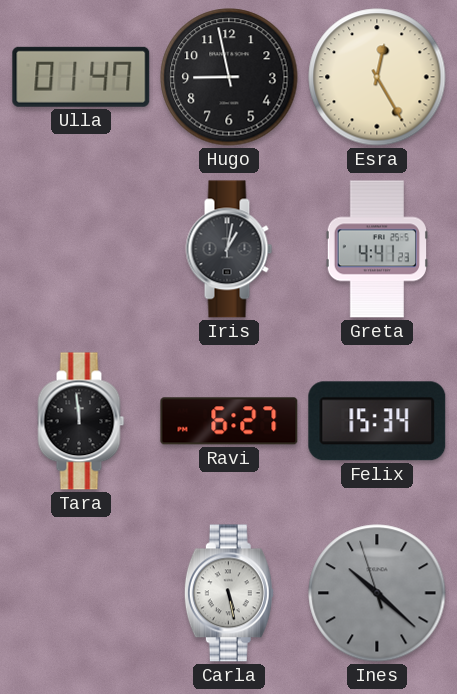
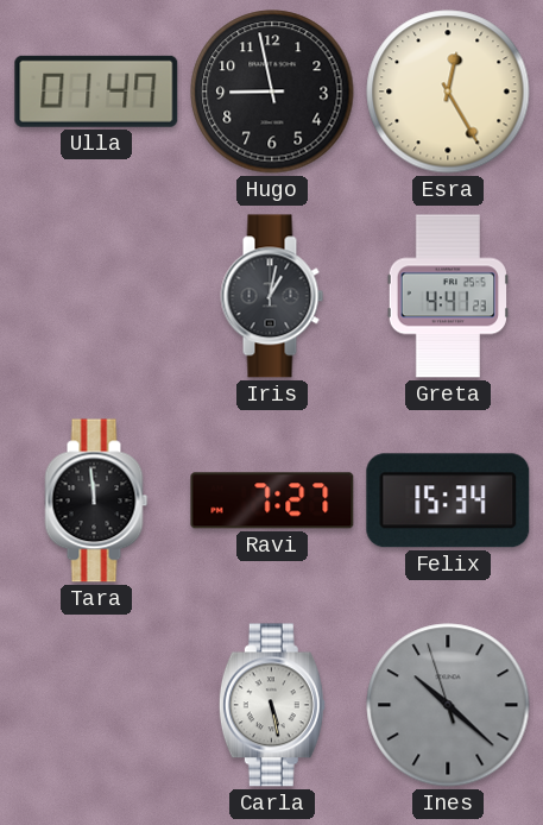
Ravi: 6:27 -> 7:27
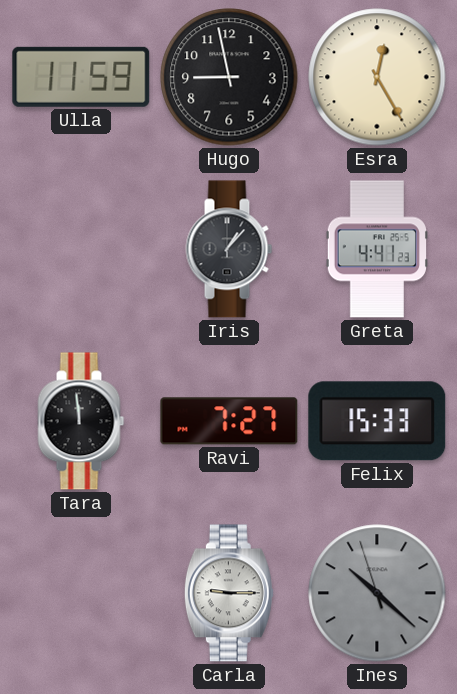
Ulla: 01:47 -> 11:59
Iris: 1:02 -> 1:07
Felix: 15:34 -> 15:33
Carla: 5:28 -> 9:15
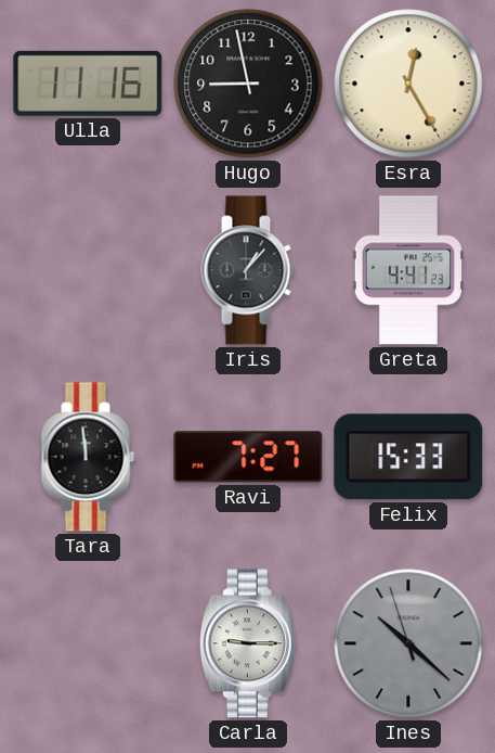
Ulla: 11:59 -> 11:16
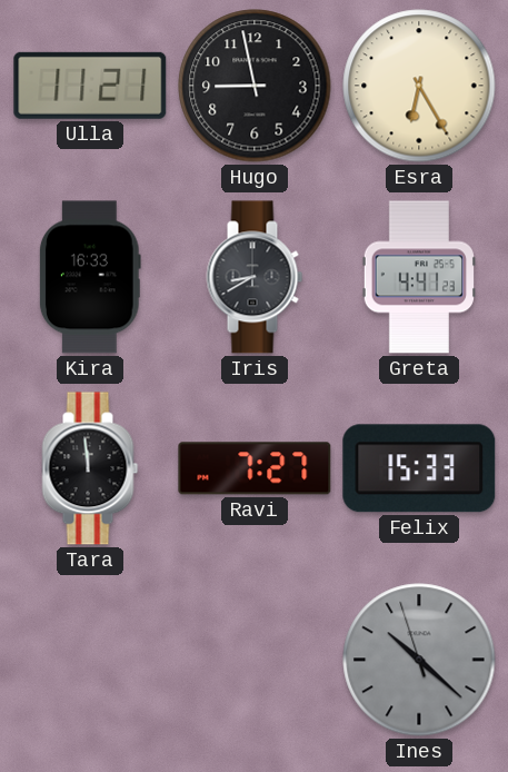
Ulla: 11:16 -> 11:21
Esra: 12:25 -> 6:25
Kira: none -> 16:33
Iris: 1:07 -> 8:40
Carla: 9:15 -> none
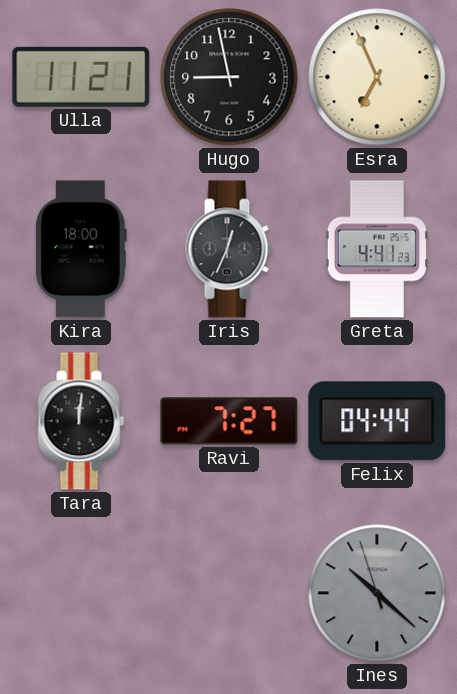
Esra: 6:25 -> 6:56
Kira: 16:33 -> 18:00
Iris: 8:40 -> 12:34
Tara: 11:59 -> 12:01
Felix: 15:33 -> 04:44
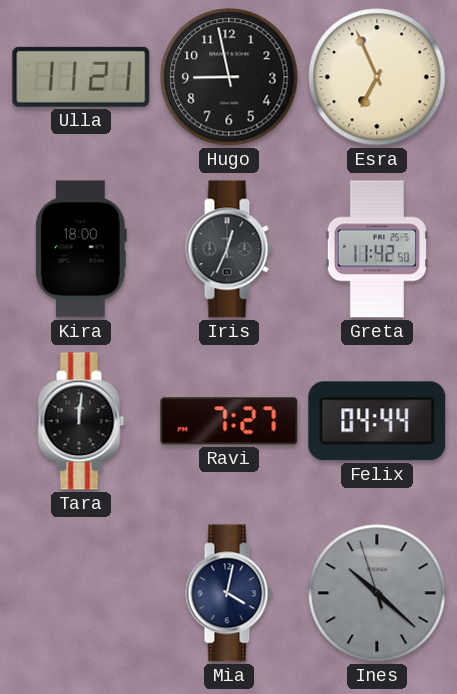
Greta: 4:41 -> 11:42
Mia: none -> 4:02
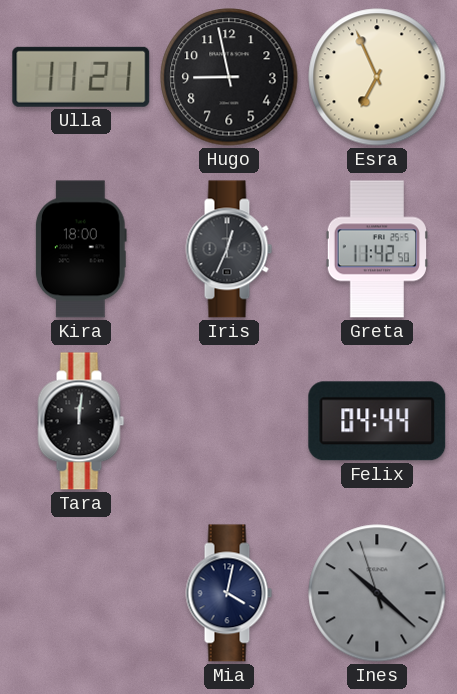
Ravi: 7:27 -> none
